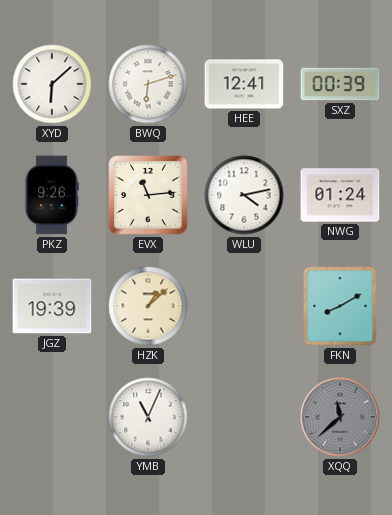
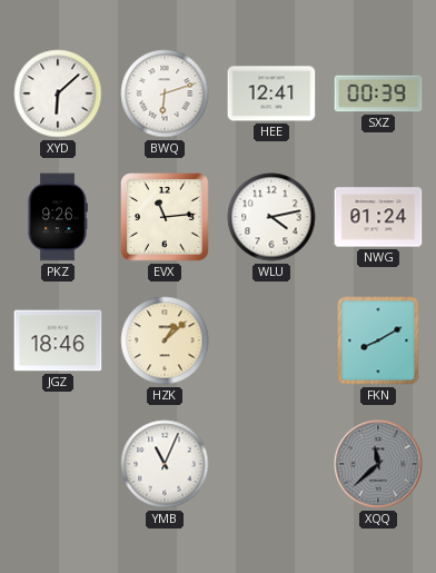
JGZ: 19:39 -> 18:46
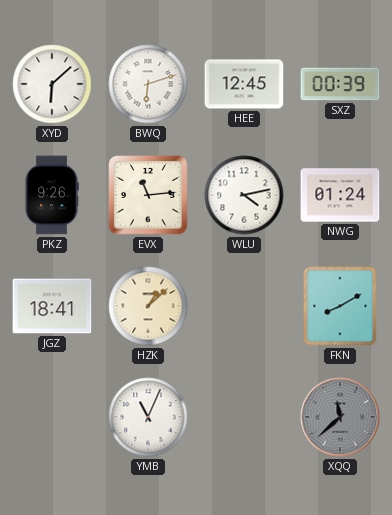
HEE: 12:41 -> 12:45
JGZ: 18:46 -> 18:41
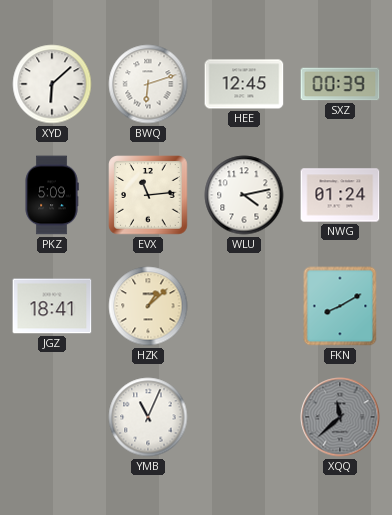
PKZ: 9:26 -> 5:09
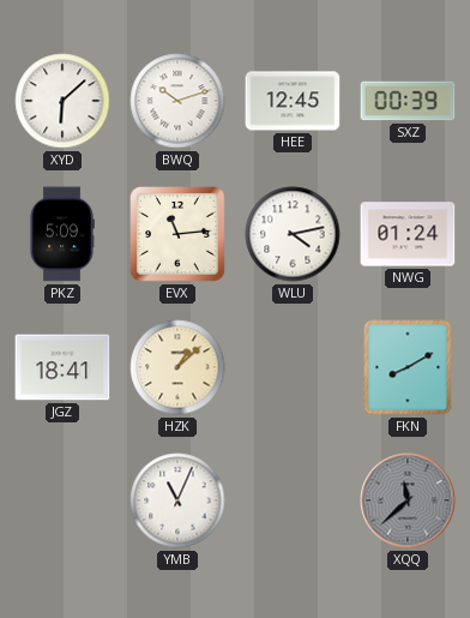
BWQ: 6:12 -> 10:12
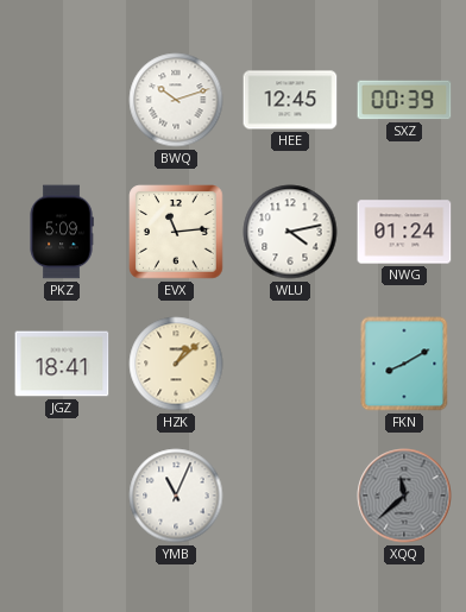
XYD: 6:08 -> none
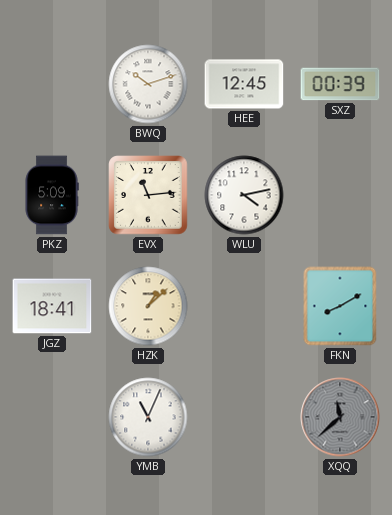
NWG: 01:24 -> none
